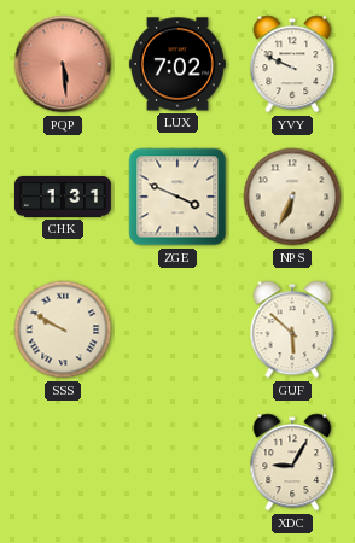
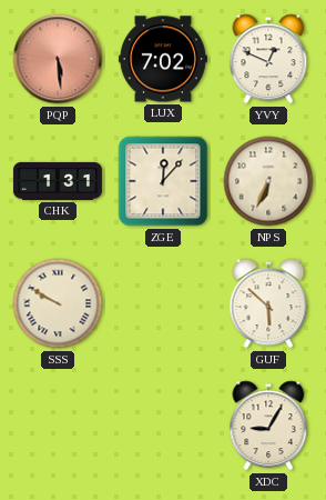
YVY: 9:49 -> 12:49
ZGE: 3:49 -> 12:07
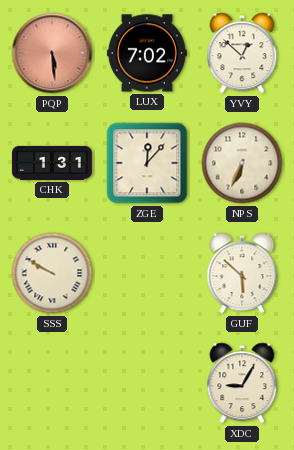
YVY: 12:49 -> 12:52
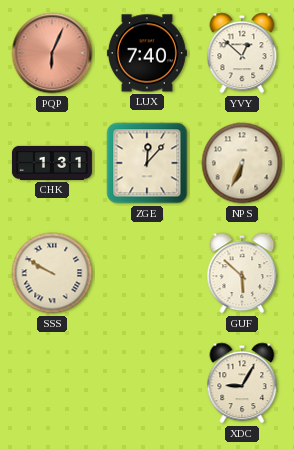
PQP: 5:29 -> 6:04
LUX: 7:02 -> 7:40
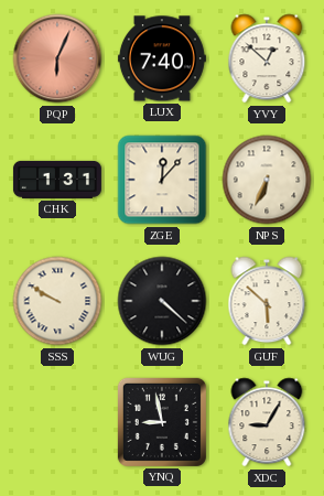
WUG: none -> 4:22
YNQ: none -> 8:58
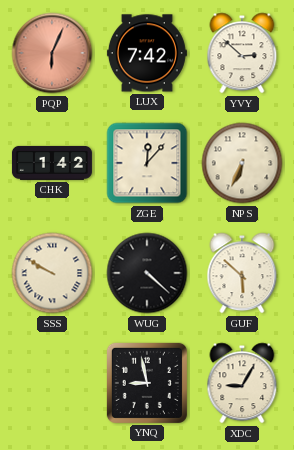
LUX: 7:40 -> 7:42
YVY: 12:52 -> 2:52
CHK: 1:31 -> 1:42
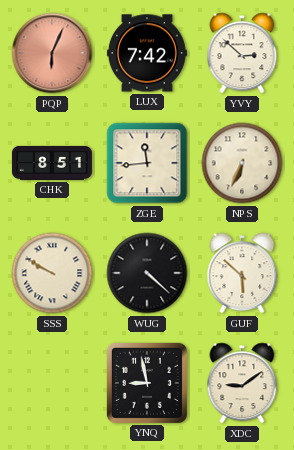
CHK: 1:42 -> 8:51
ZGE: 12:07 -> 11:44
XDC: 9:05 -> 9:09
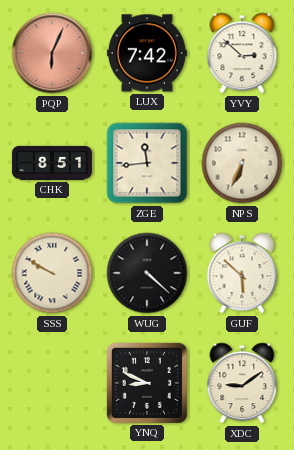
YNQ: 8:58 -> 8:49
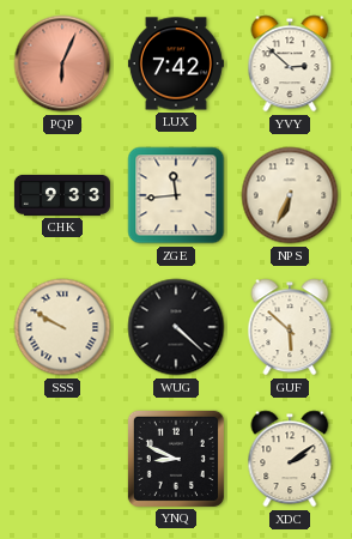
CHK: 8:51 -> 9:33
XDC: 9:09 -> 2:09
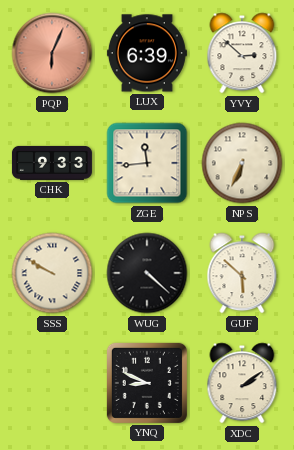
LUX: 7:42 -> 6:39
